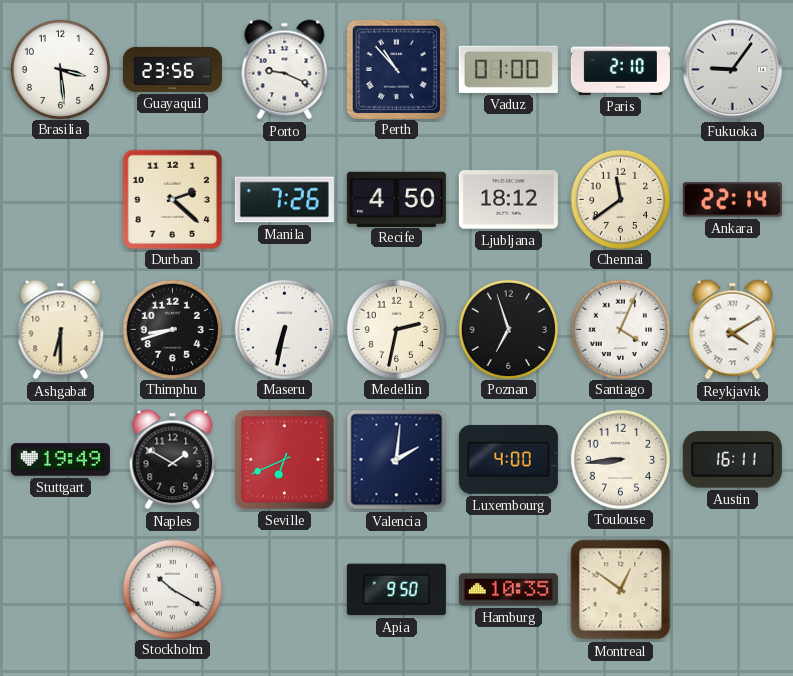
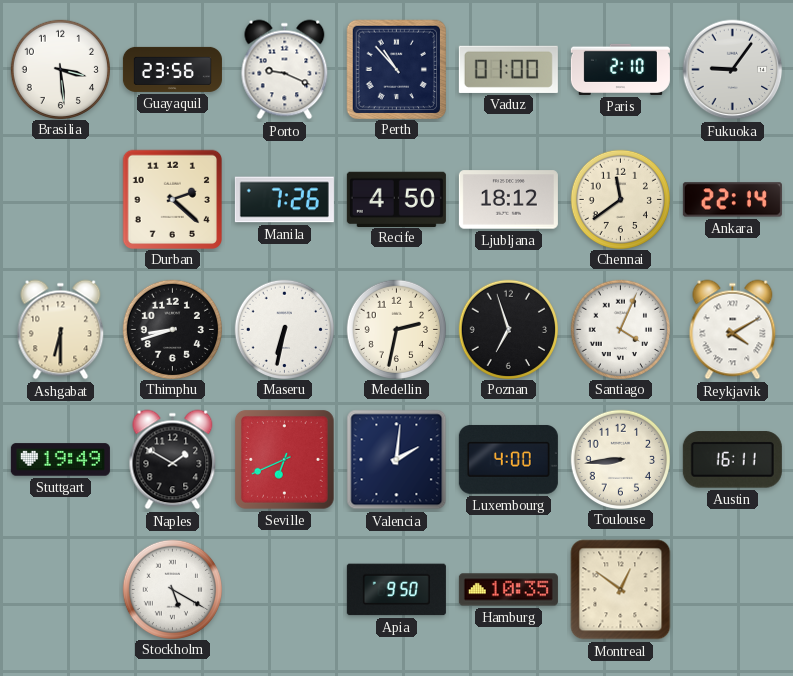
Stockholm: 10:20 -> 5:20
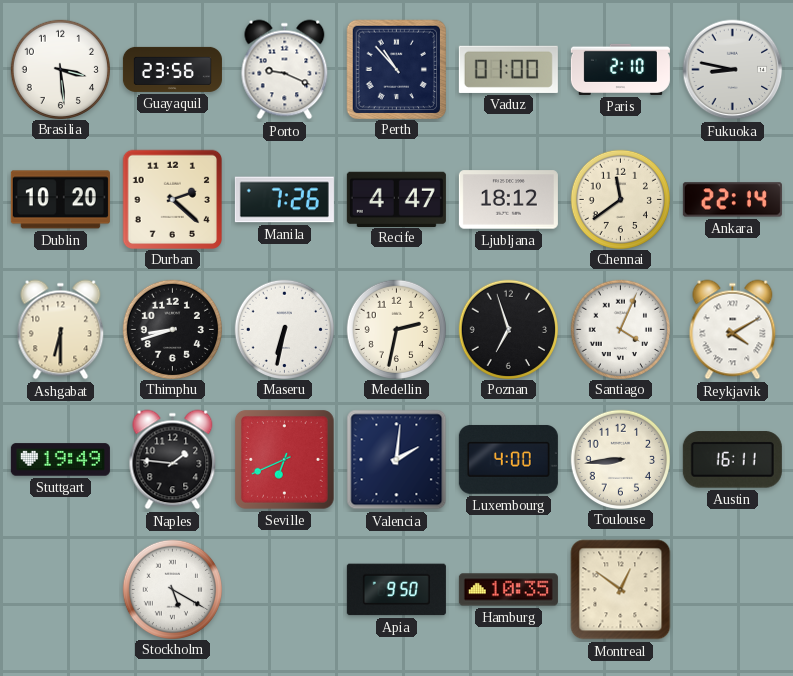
Fukuoka: 9:06 -> 8:47
Dublin: none -> 10:20
Recife: 4:50 -> 4:47
Naples: 1:50 -> 1:46
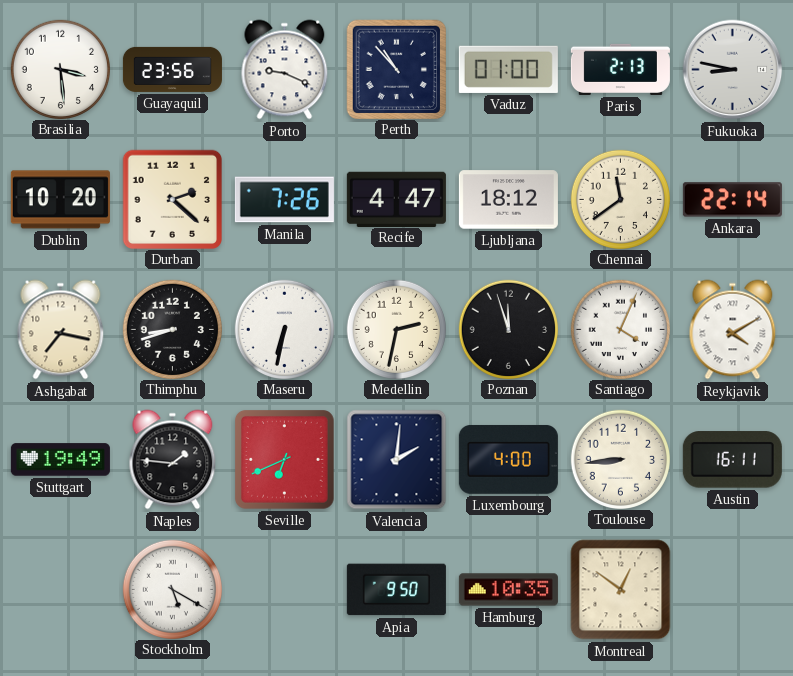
Paris: 2:10 -> 2:13
Ashgabat: 6:30 -> 7:17
Poznan: 6:57 -> 11:57
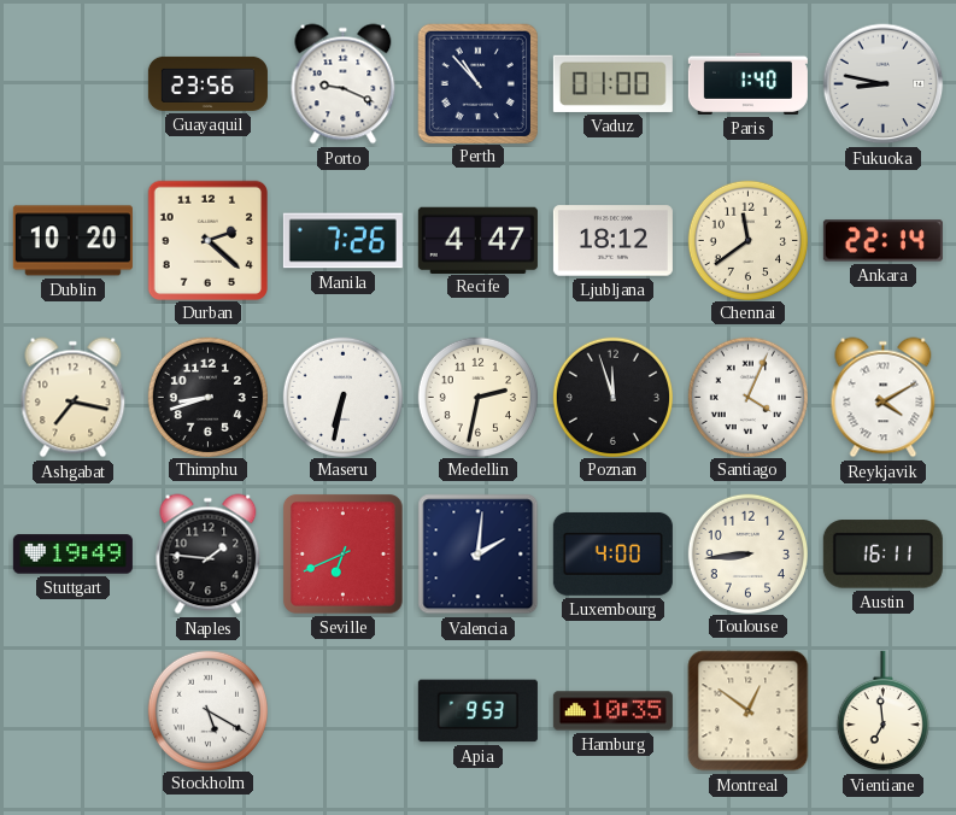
Brasilia: 3:29 -> none
Paris: 2:13 -> 1:40
Apia: 9:50 -> 9:53
Vientiane: none -> 6:59
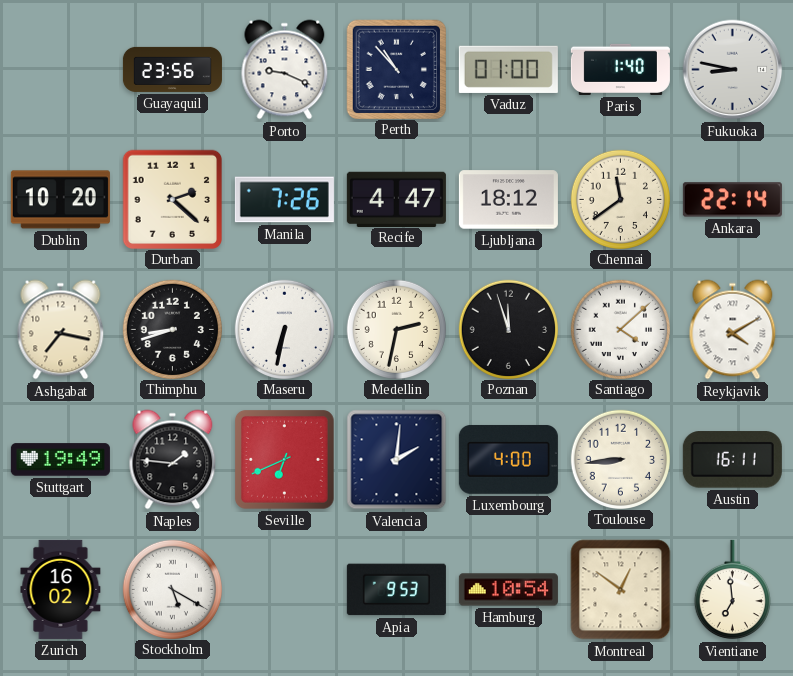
Santiago: 4:04 -> 4:08
Zurich: none -> 16:02
Hamburg: 10:35 -> 10:54
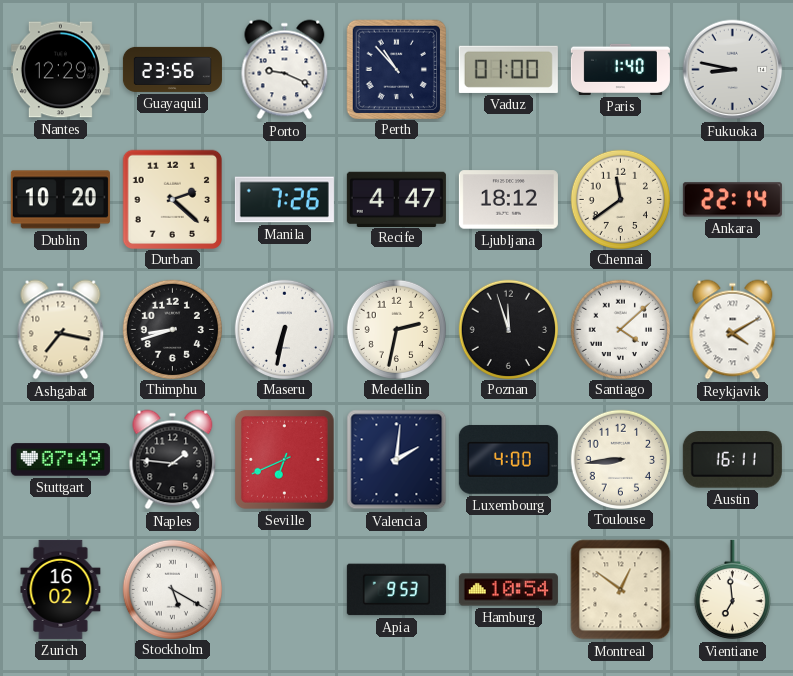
Nantes: none -> 12:29
Stuttgart: 19:49 -> 07:49
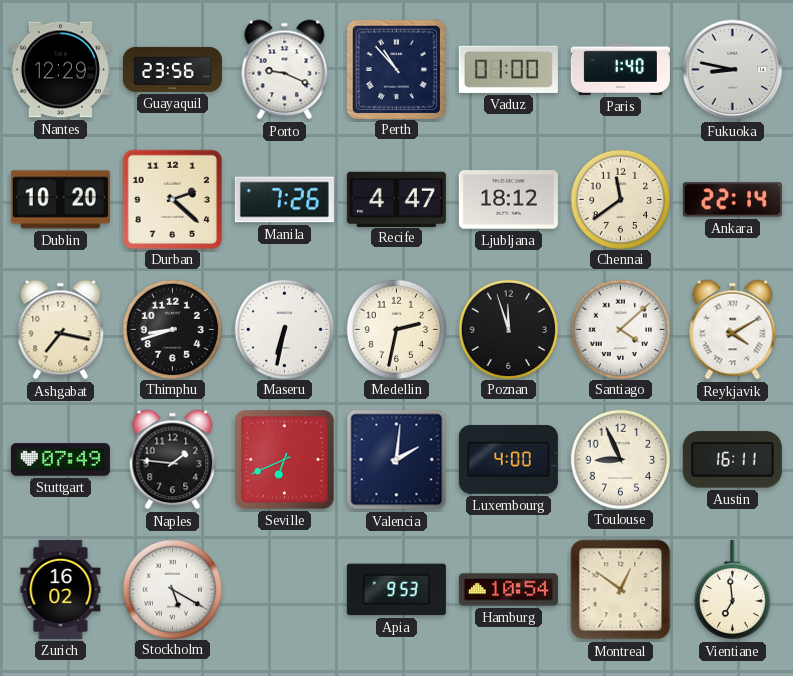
Toulouse: 8:44 -> 8:56
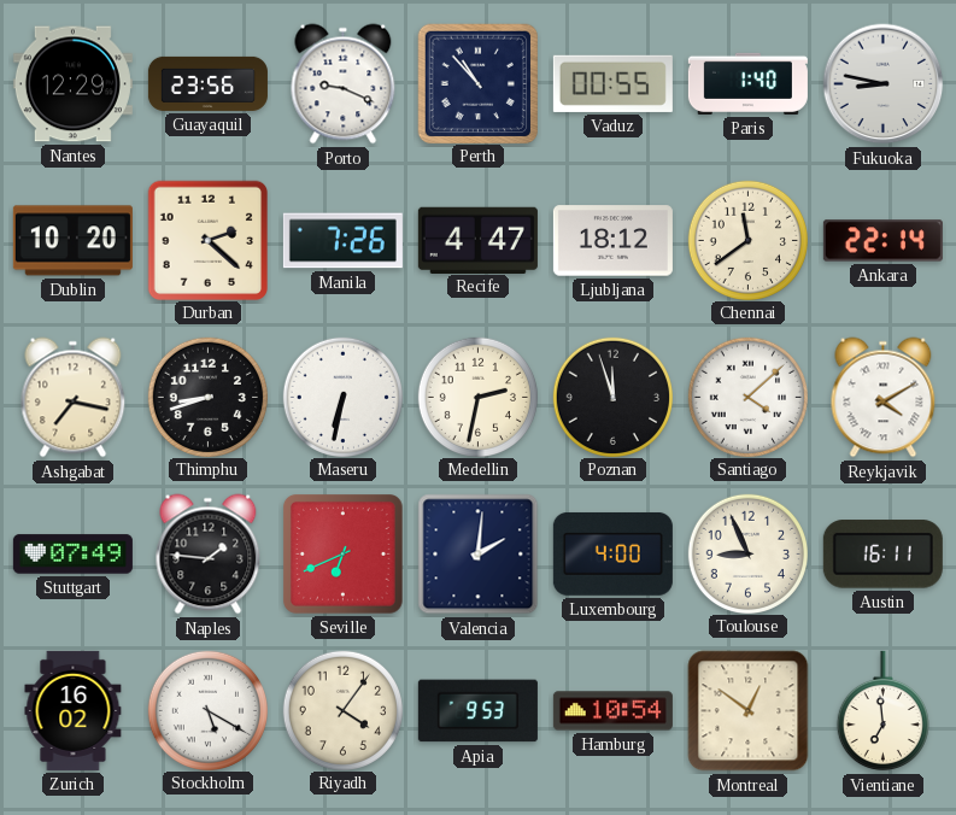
Vaduz: 01:00 -> 00:55
Riyadh: none -> 4:06
